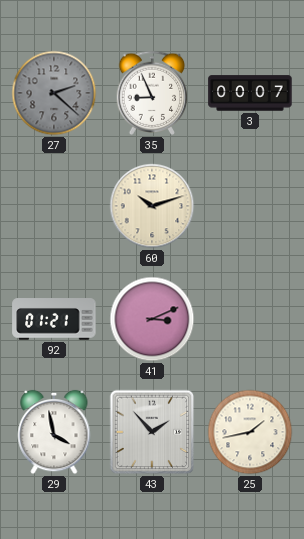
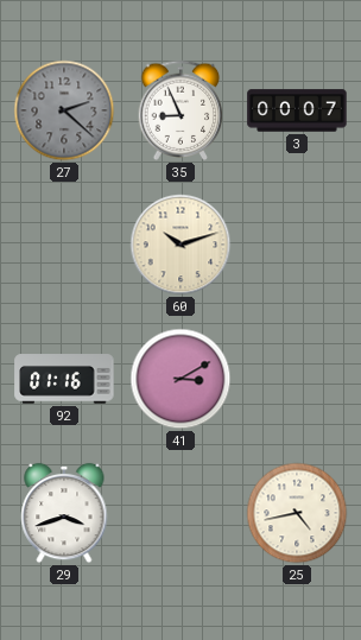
92: 01:21 -> 01:16
41: 3:11 -> 3:10
29: 3:58 -> 3:42
43: 1:53 -> none
25: 1:43 -> 4:43
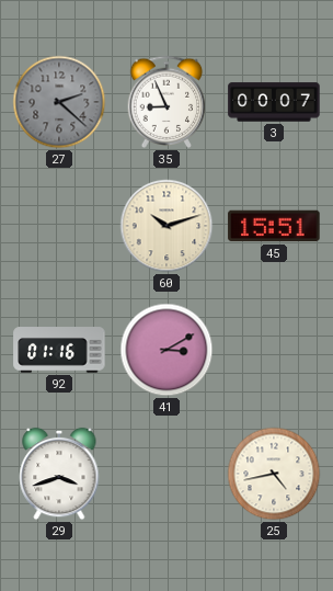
45: none -> 15:51
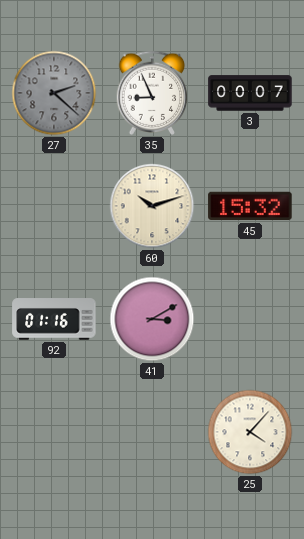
45: 15:51 -> 15:32
29: 3:42 -> none
25: 4:43 -> 4:07
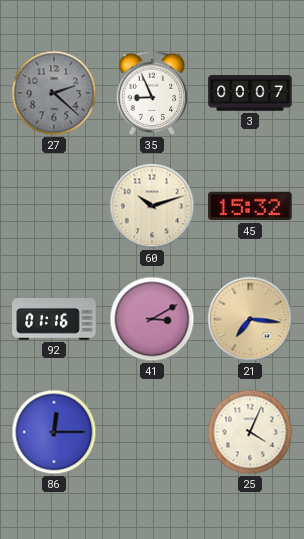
21: none -> 7:16
86: none -> 12:15
25: 4:07 -> 4:04
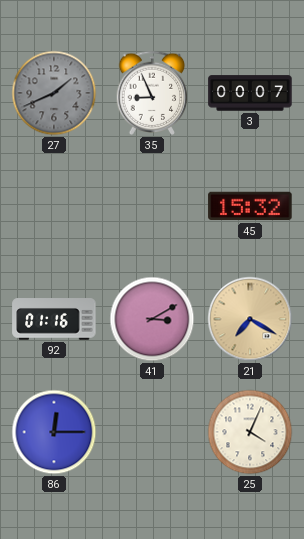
27: 2:22 -> 1:41
60: 10:12 -> none
21: 7:16 -> 7:20
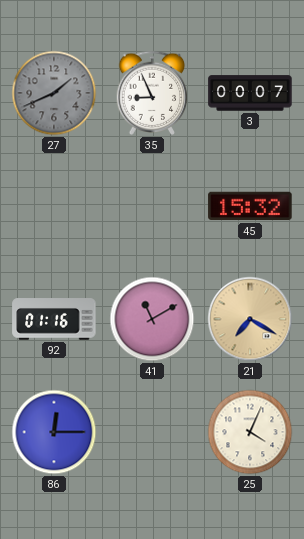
41: 3:10 -> 11:10
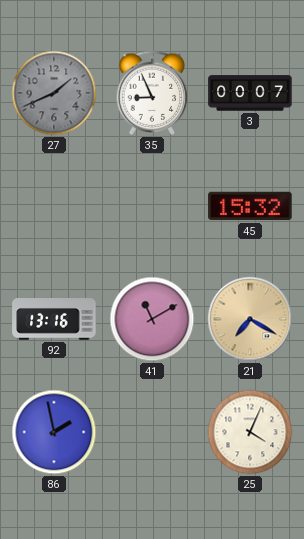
92: 01:16 -> 13:16
86: 12:15 -> 1:58
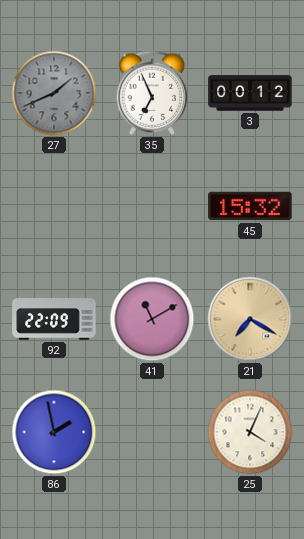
35: 8:56 -> 6:56
3: 00:07 -> 00:12
92: 13:16 -> 22:09
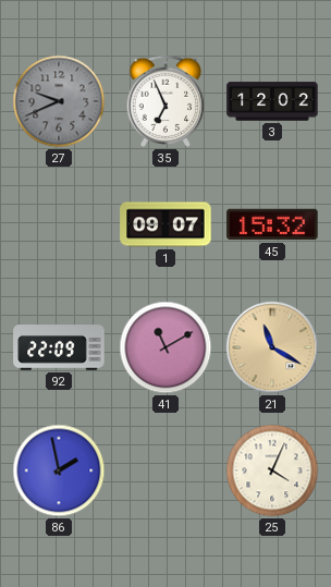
27: 1:41 -> 9:41
3: 00:12 -> 12:02
1: none -> 09:07
21: 7:20 -> 11:20
